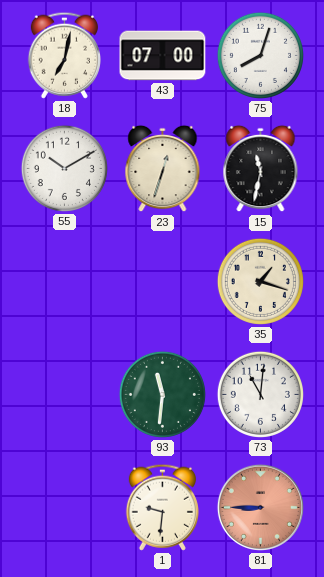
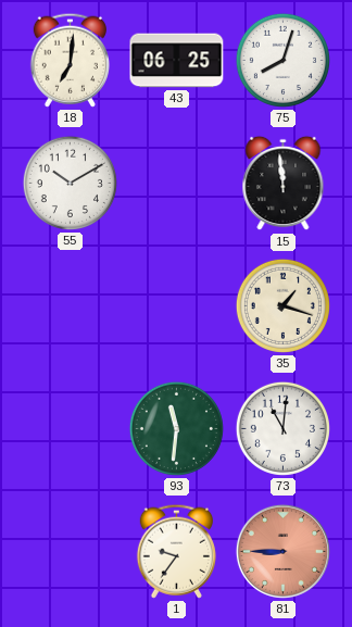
18: 7:02 -> 7:01
43: 07:00 -> 06:25
23: 12:33 -> none
15: 11:32 -> 11:59
1: 9:31 -> 9:36
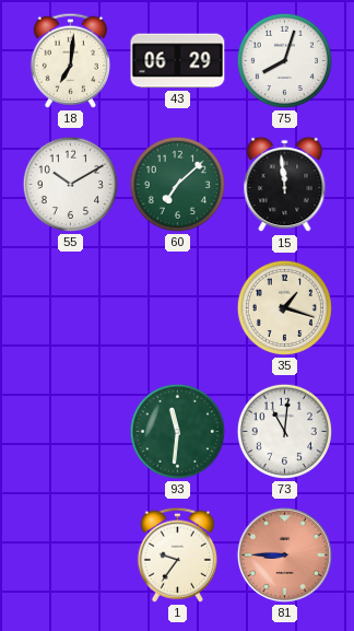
43: 06:25 -> 06:29
60: none -> 7:08
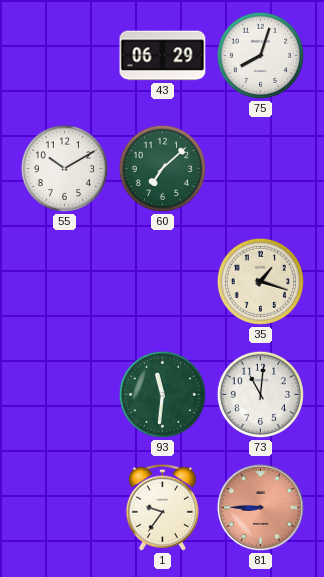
18: 7:01 -> none
15: 11:59 -> none
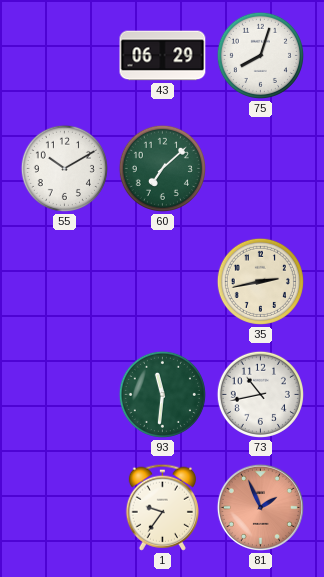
35: 1:18 -> 2:43
73: 11:01 -> 10:43
81: 8:45 -> 1:56
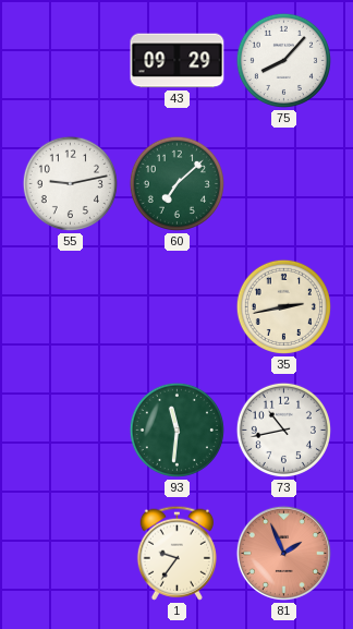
43: 06:29 -> 09:29
75: 8:03 -> 8:07
55: 10:10 -> 9:13
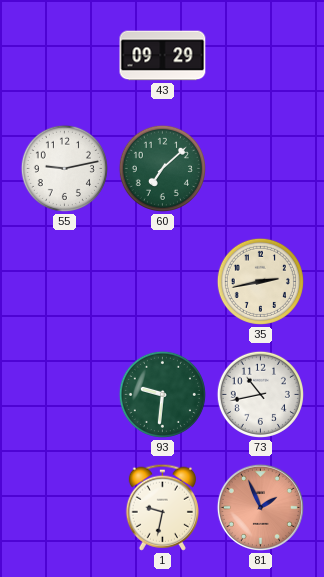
75: 8:07 -> none
93: 11:31 -> 9:31
1: 9:36 -> 9:32
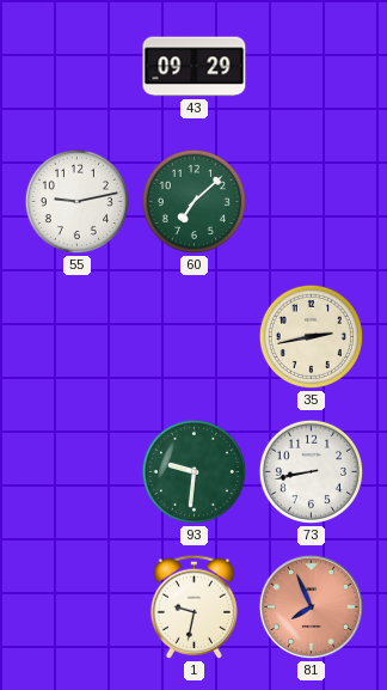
73: 10:43 -> 8:43
81: 1:56 -> 7:56
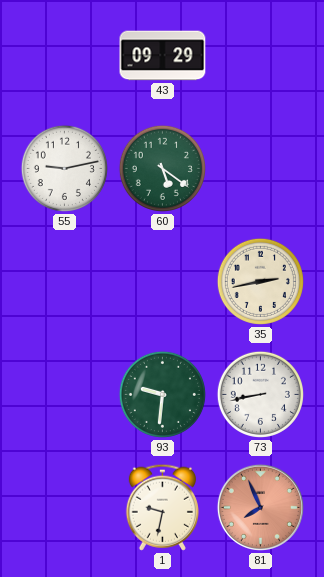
60: 7:08 -> 5:21
